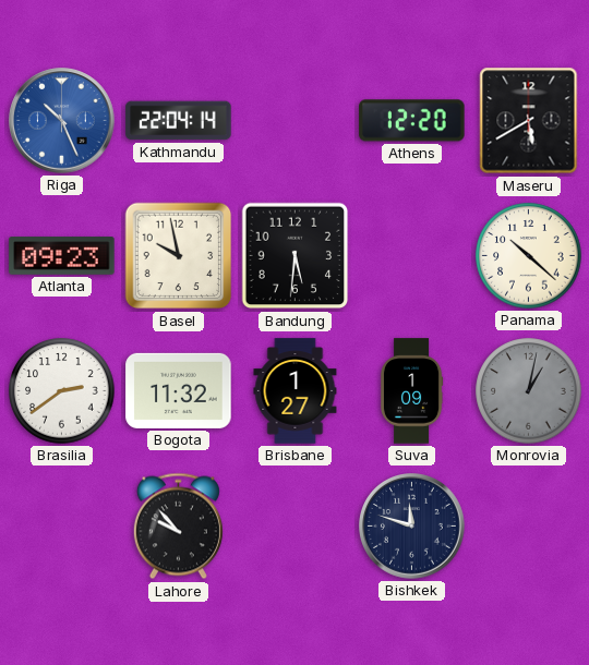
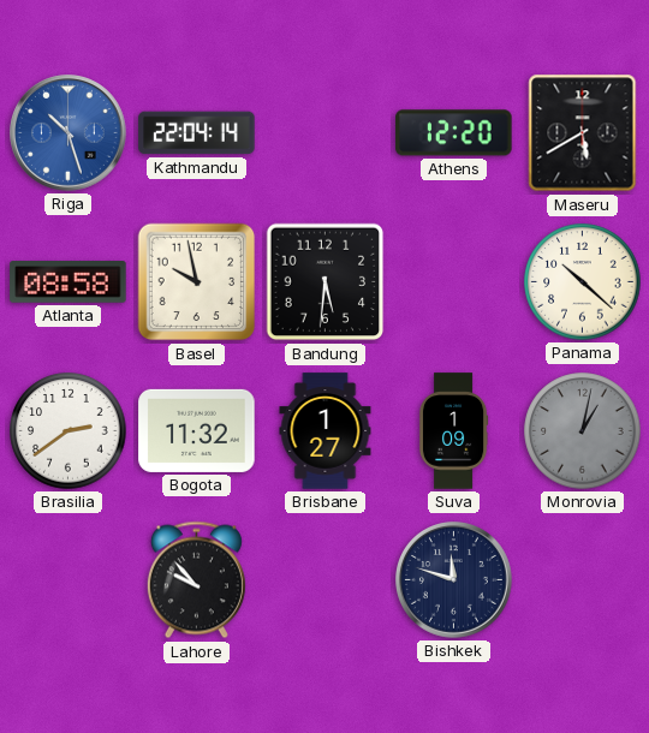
Riga: 10:26 -> 10:27
Atlanta: 09:23 -> 08:58
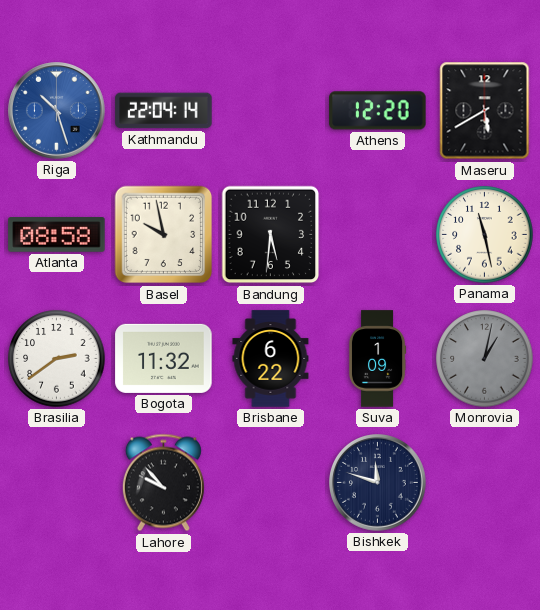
Panama: 10:22 -> 11:28
Brisbane: 1:27 -> 6:22
